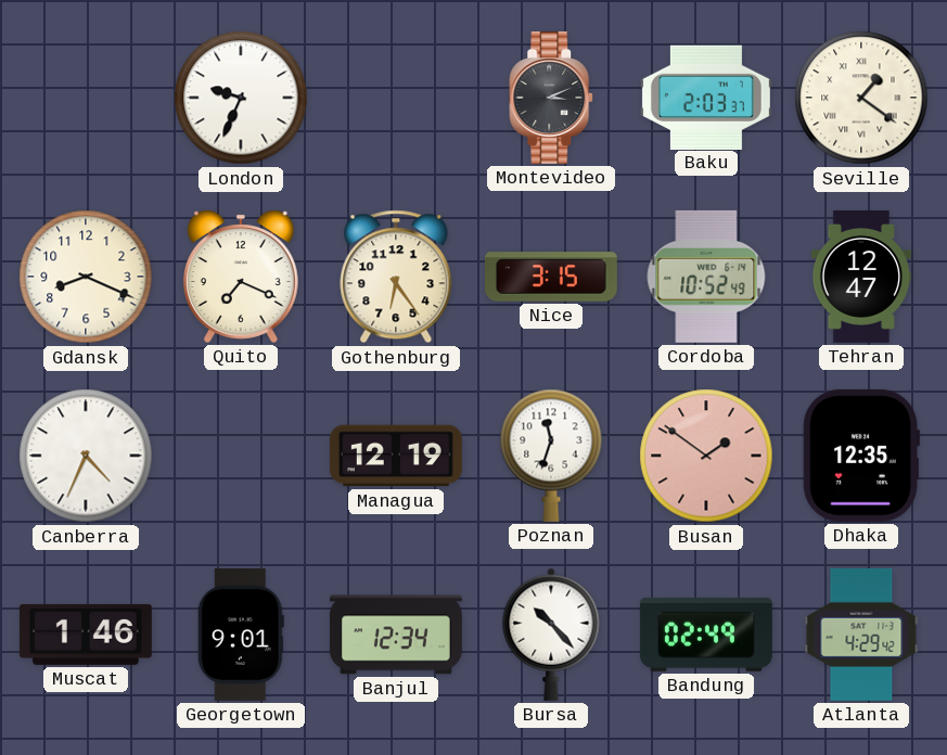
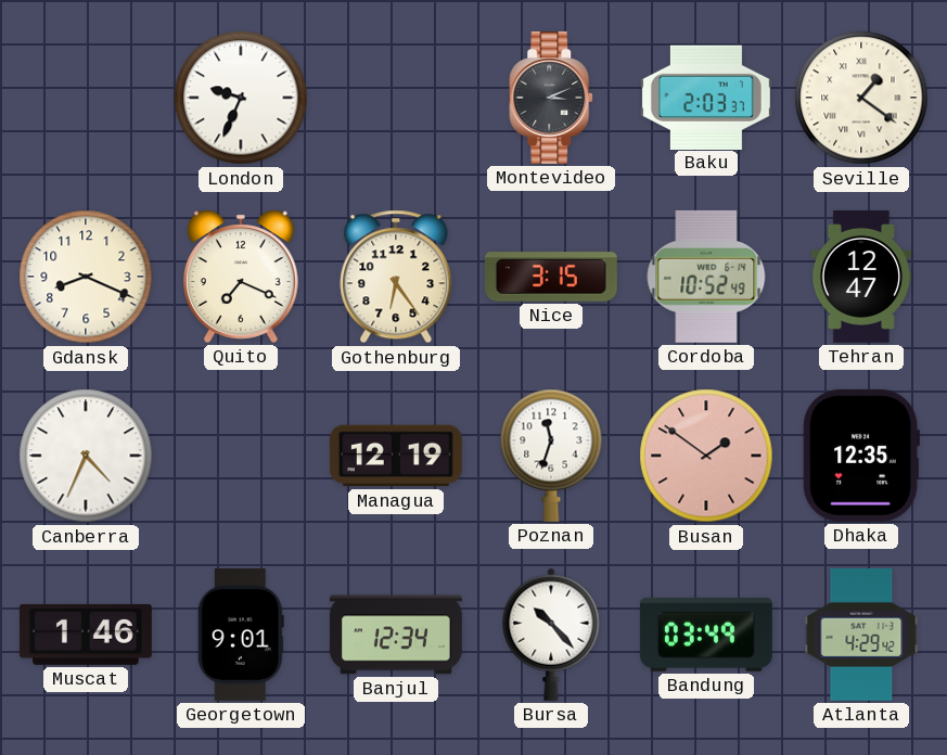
Bandung: 02:49 -> 03:49
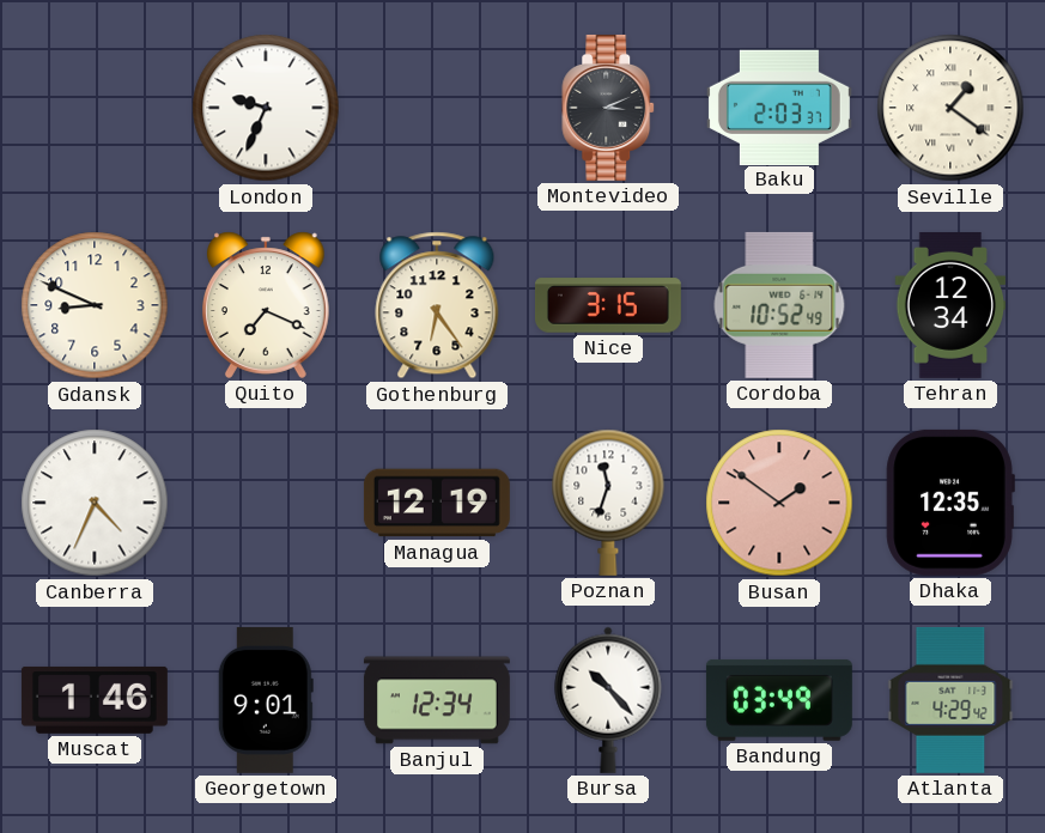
Gdansk: 8:19 -> 8:49
Tehran: 12:47 -> 12:34
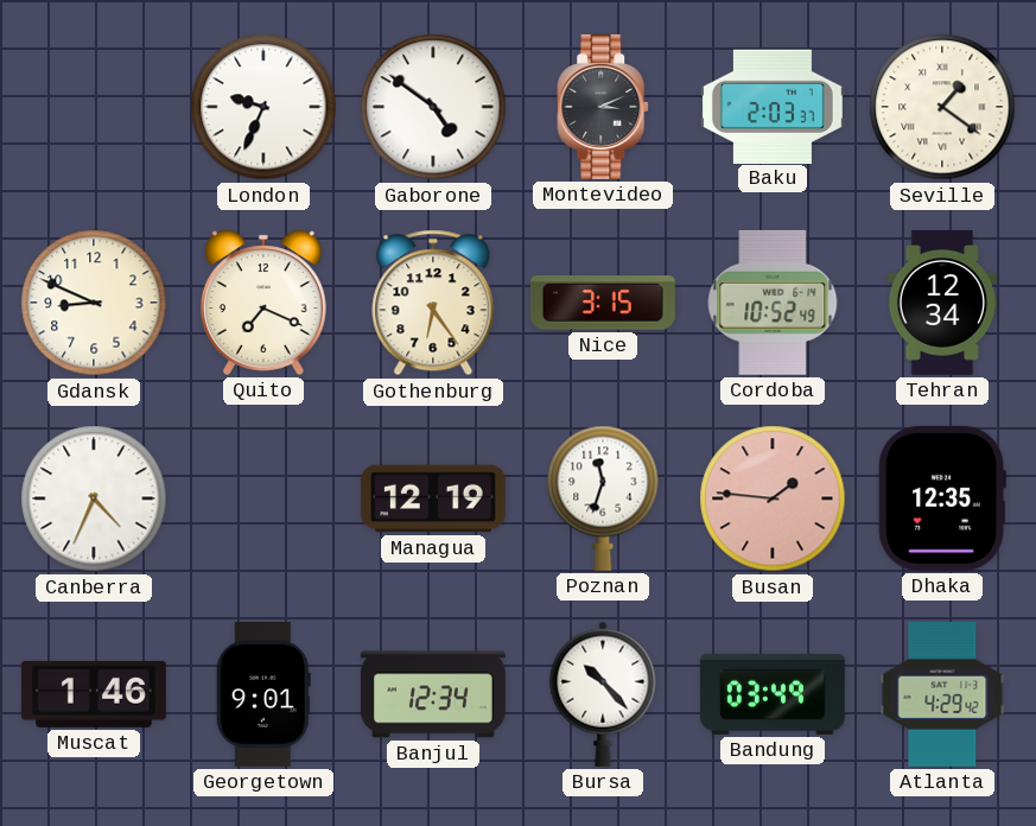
Gaborone: none -> 4:51
Busan: 1:51 -> 1:46
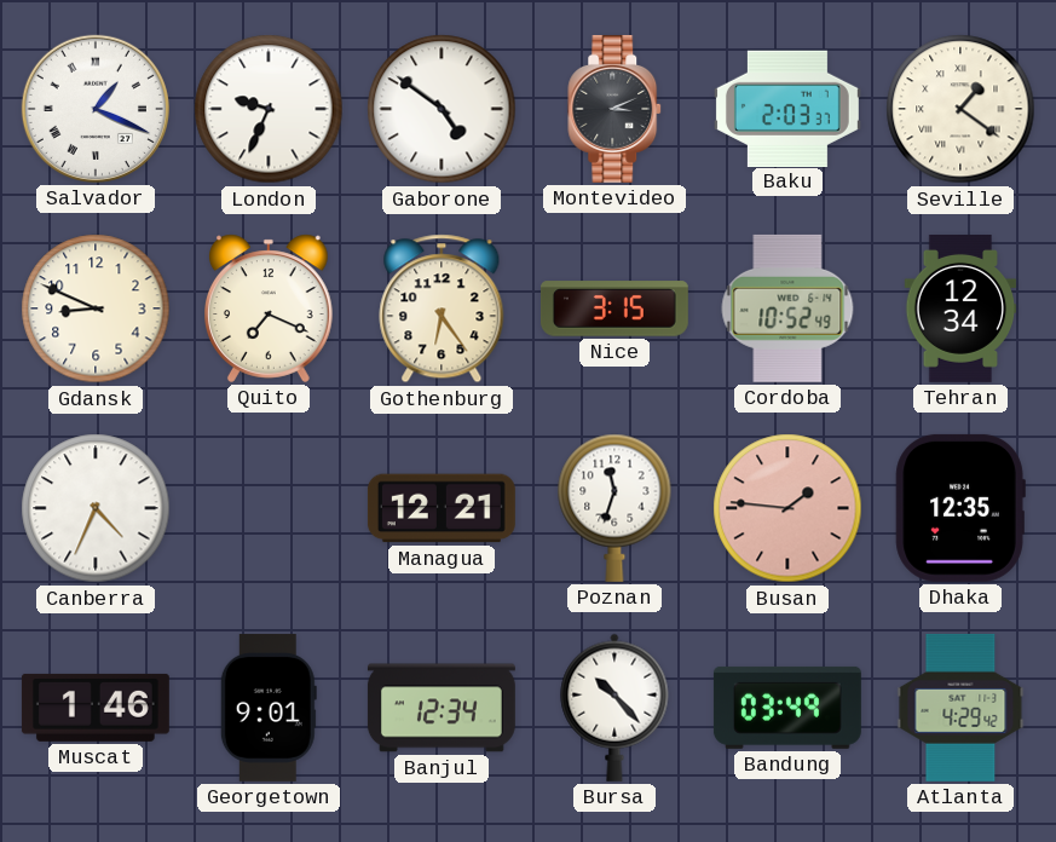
Salvador: none -> 1:19
Managua: 12:19 -> 12:21
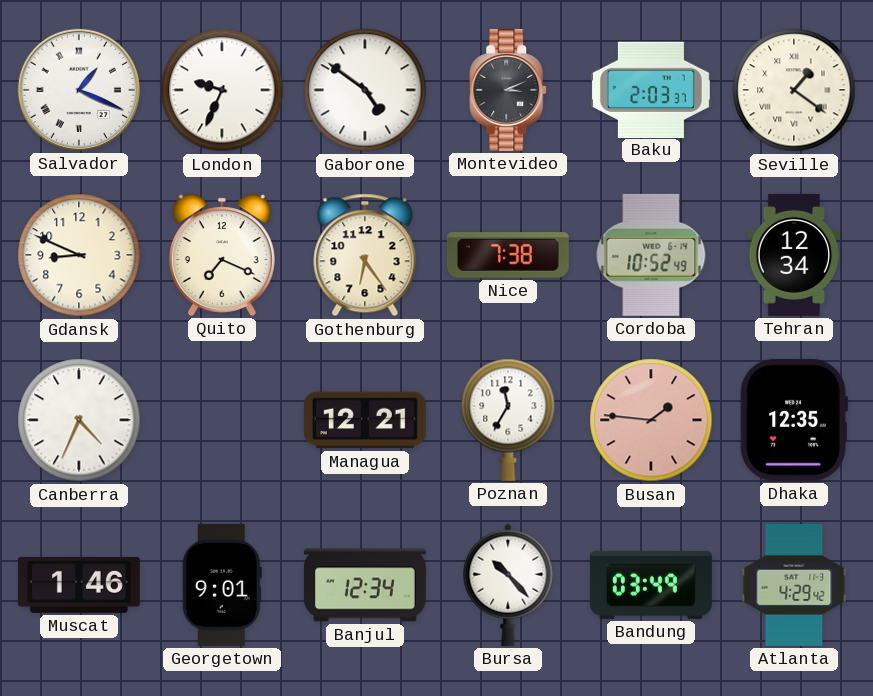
Nice: 3:15 -> 7:38
Poznan: 11:33 -> 11:35
